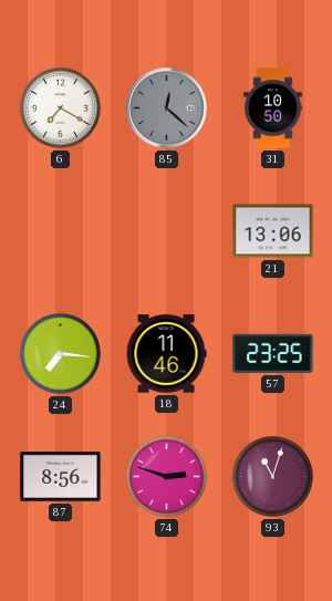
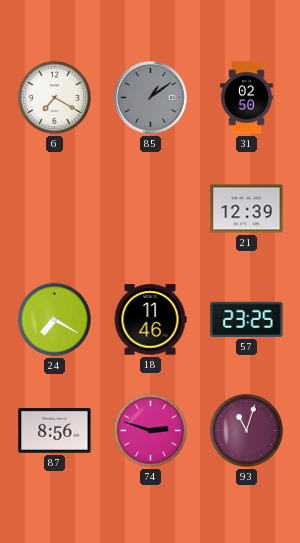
85: 12:22 -> 1:09
31: 10:50 -> 02:50
21: 13:06 -> 12:39
24: 7:16 -> 7:20
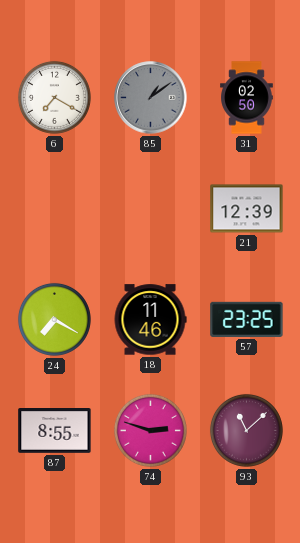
87: 8:56 -> 8:55
93: 11:03 -> 11:08
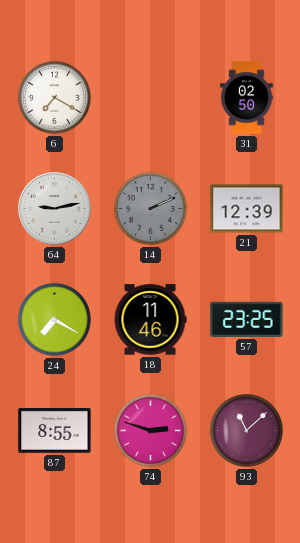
85: 1:09 -> none
64: none -> 9:13
14: none -> 2:11
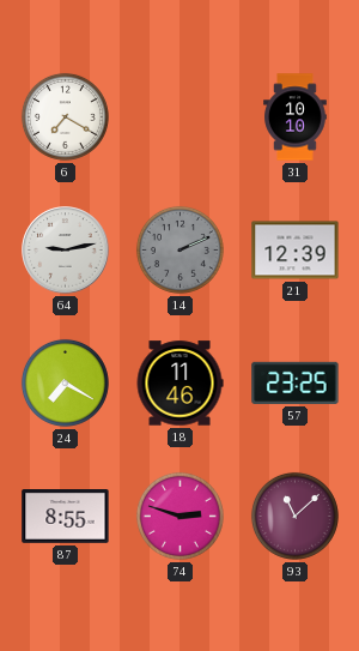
31: 02:50 -> 10:10
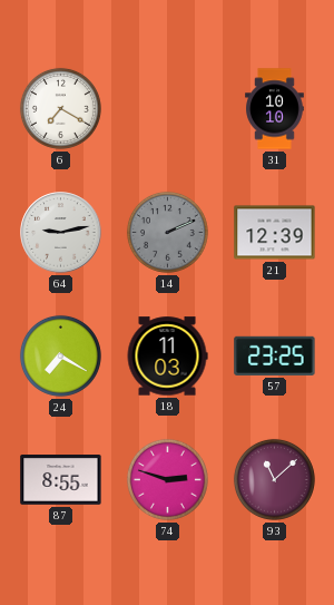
18: 11:46 -> 11:03
